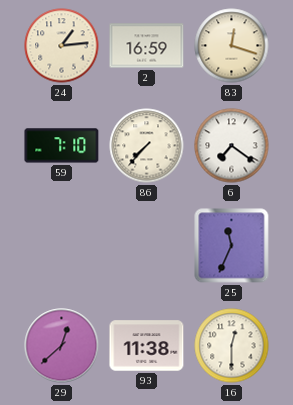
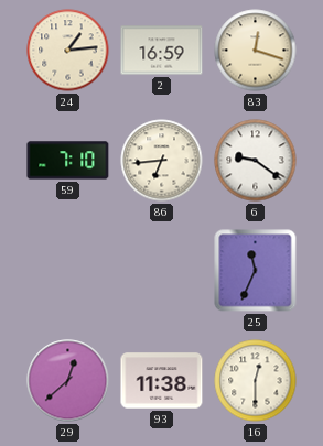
86: 7:37 -> 6:44
6: 7:21 -> 9:21
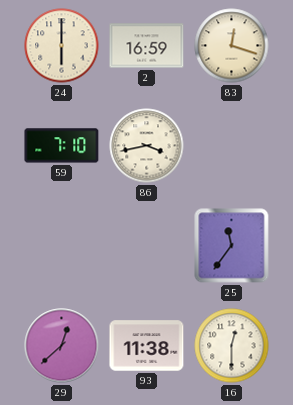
24: 1:14 -> 6:00
86: 6:44 -> 3:43
6: 9:21 -> none
25: 11:34 -> 11:36
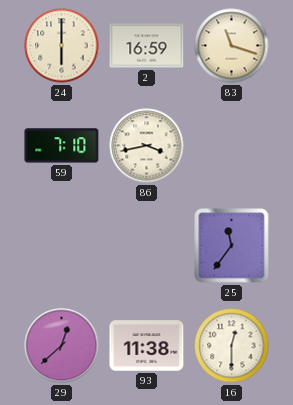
83: 12:18 -> 11:18
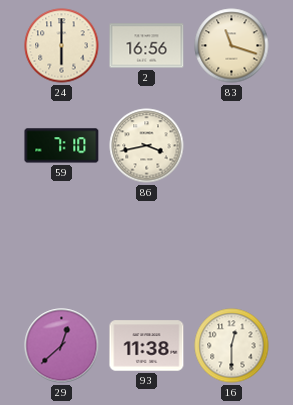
2: 16:59 -> 16:56
25: 11:36 -> none
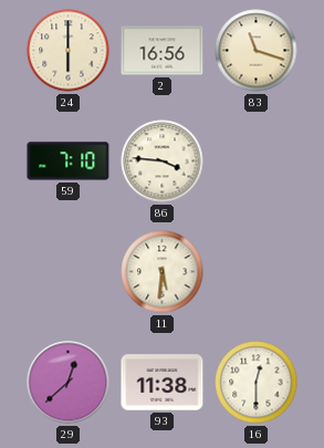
86: 3:43 -> 3:46
11: none -> 5:31
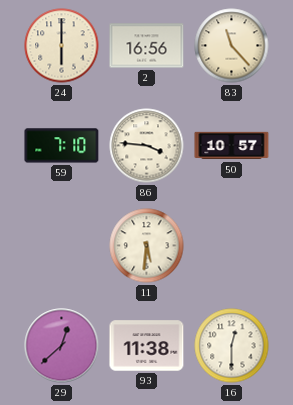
83: 11:18 -> 11:23
50: none -> 10:57
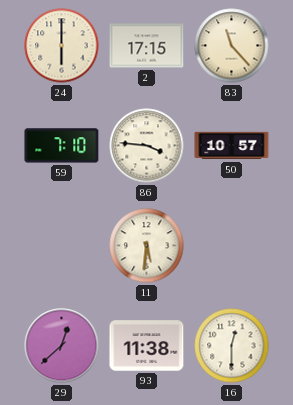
2: 16:56 -> 17:15
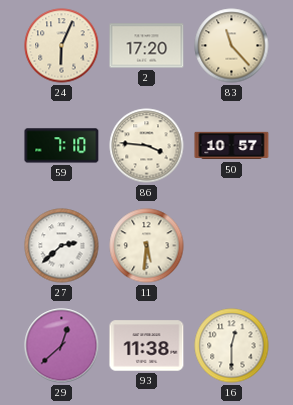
24: 6:00 -> 6:04
2: 17:15 -> 17:20
27: none -> 2:38
